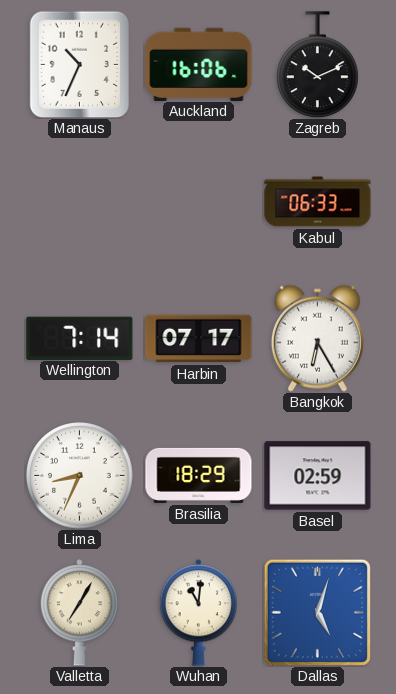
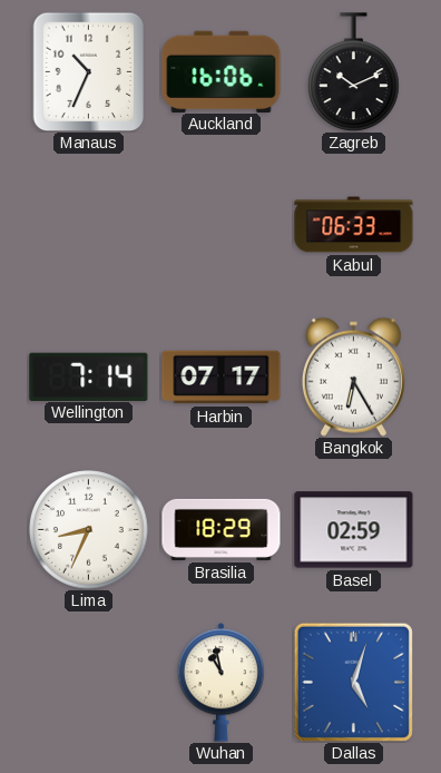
Valletta: 7:05 -> none
Wuhan: 11:01 -> 10:58
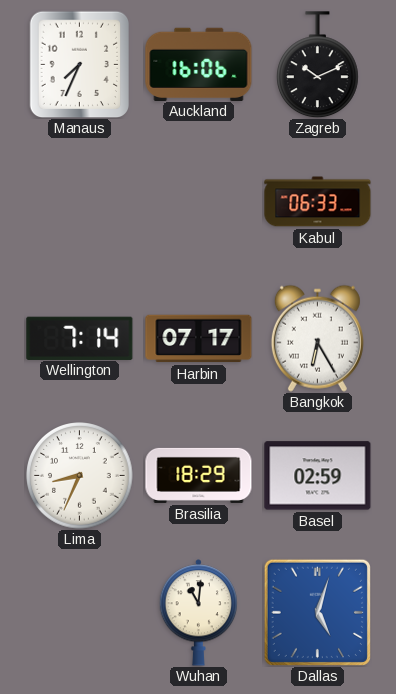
Manaus: 10:34 -> 7:34
Wuhan: 10:58 -> 11:01
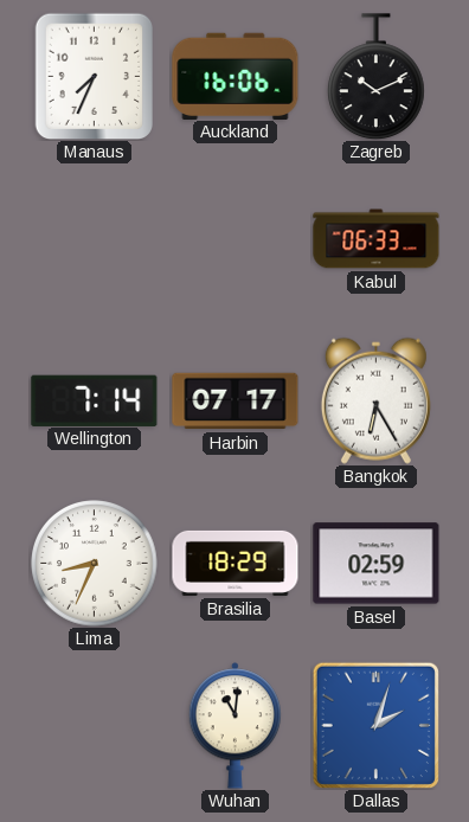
Dallas: 5:03 -> 2:03
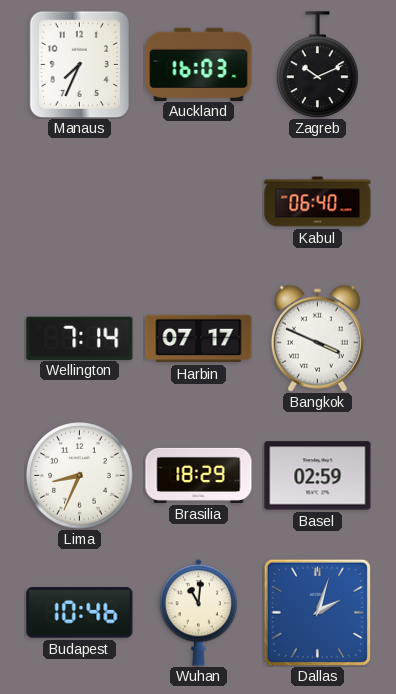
Auckland: 16:06 -> 16:03
Kabul: 06:33 -> 06:40
Bangkok: 6:25 -> 3:49
Budapest: none -> 10:46
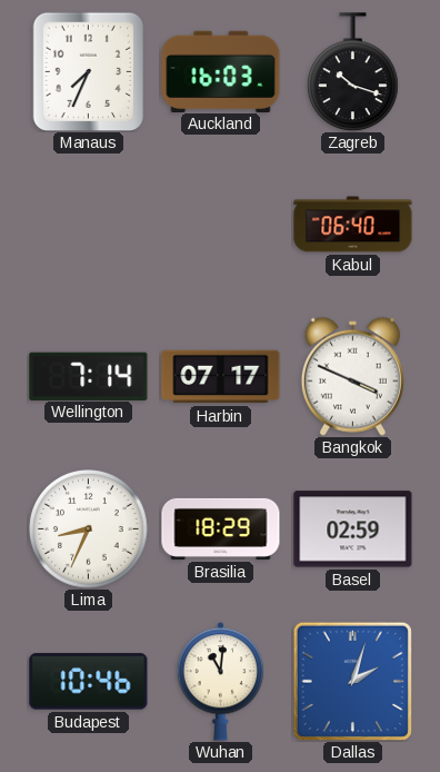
Zagreb: 10:11 -> 10:18
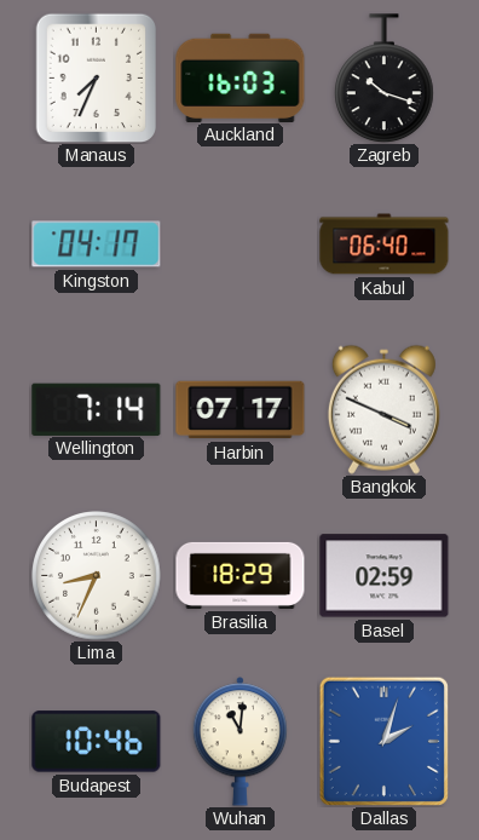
Kingston: none -> 04:17
